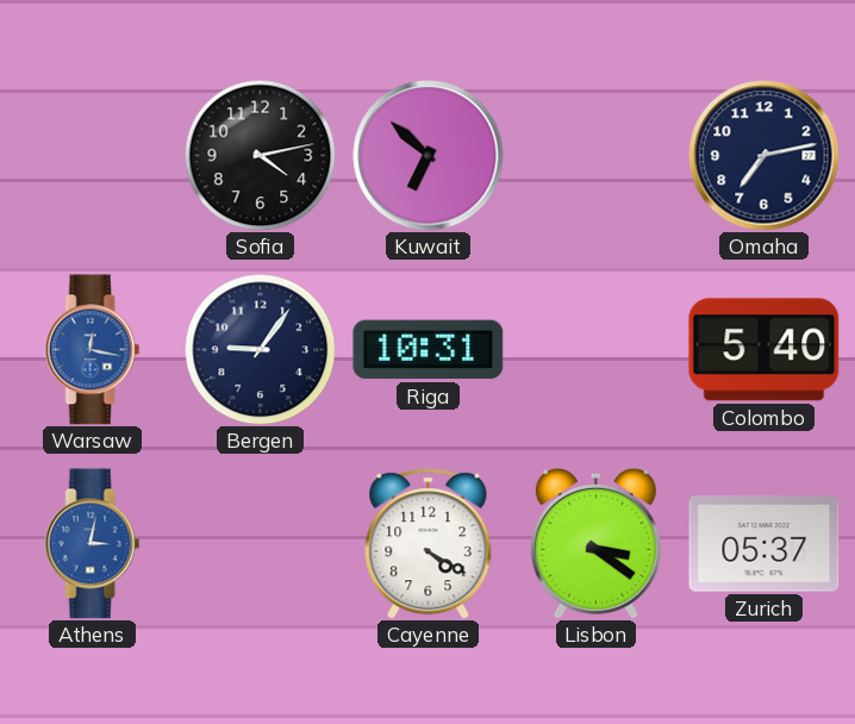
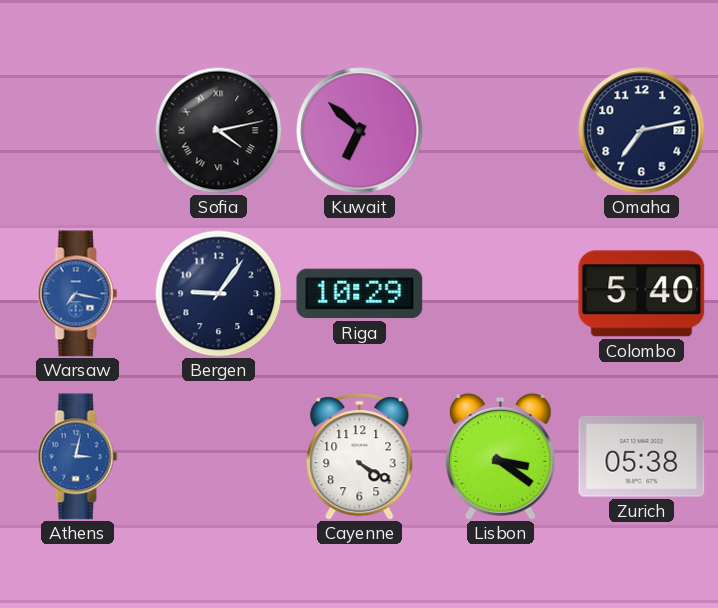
Sofia numerals: Arabic -> Roman
Warsaw: 12:17 -> 7:17
Riga: 10:31 -> 10:29
Zurich: 05:37 -> 05:38
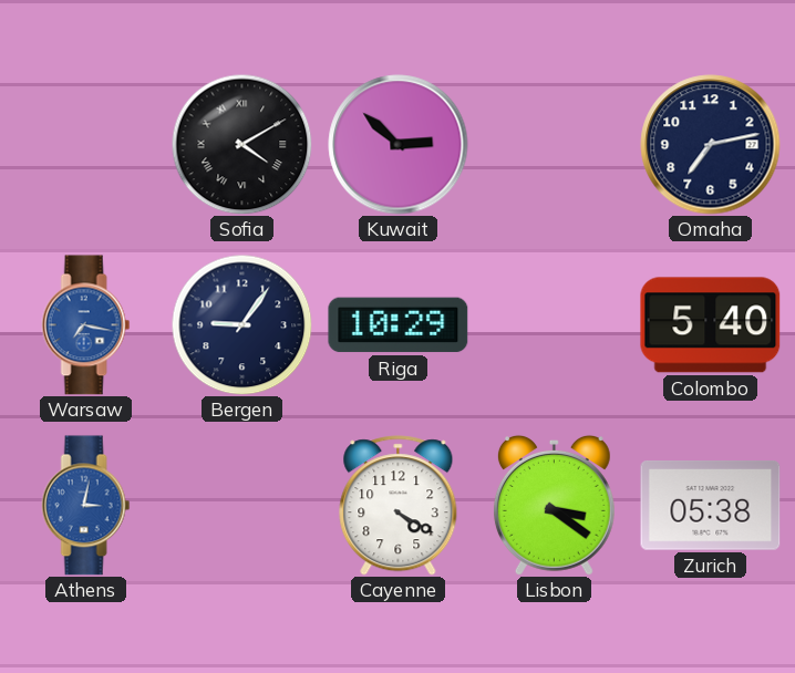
Sofia: 4:13 -> 4:10
Kuwait: 6:52 -> 2:52
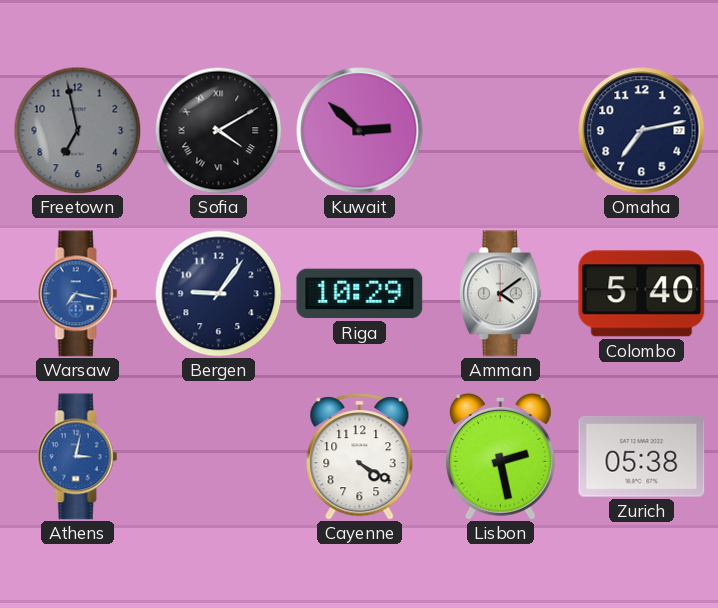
Freetown: none -> 6:58
Amman: none -> 4:09
Lisbon: 3:21 -> 2:28
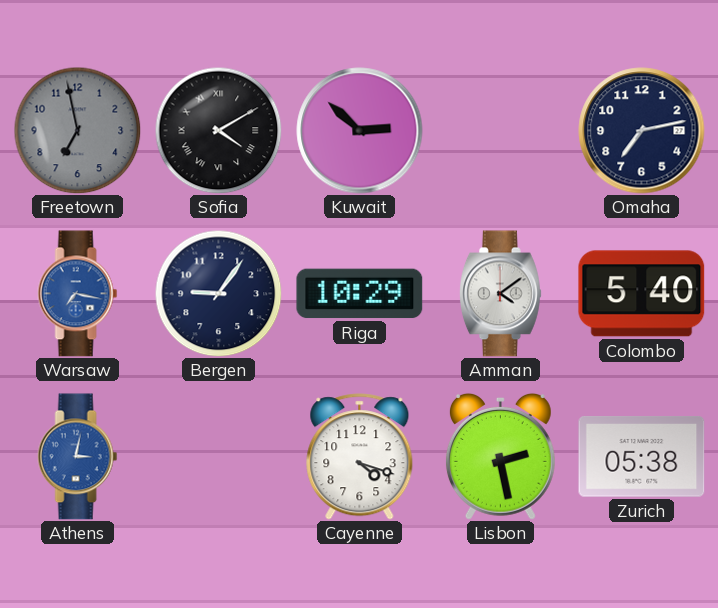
Cayenne: 4:20 -> 4:18
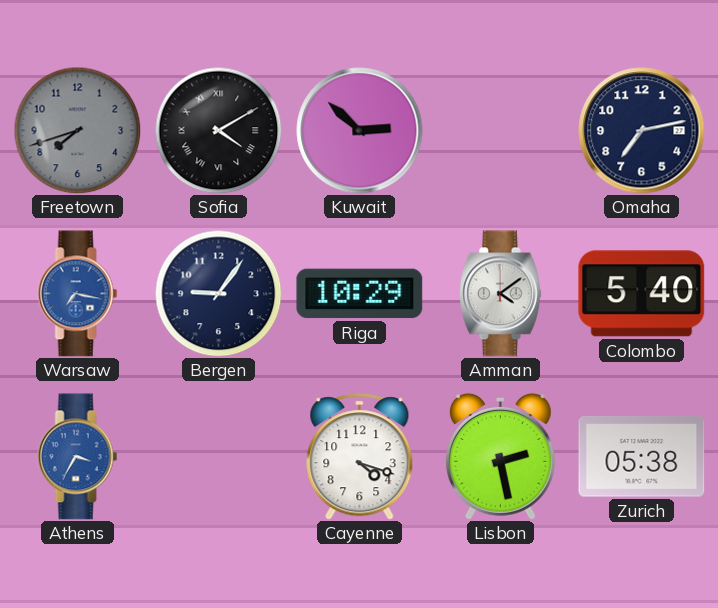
Freetown: 6:58 -> 7:42
Athens: 3:02 -> 3:35
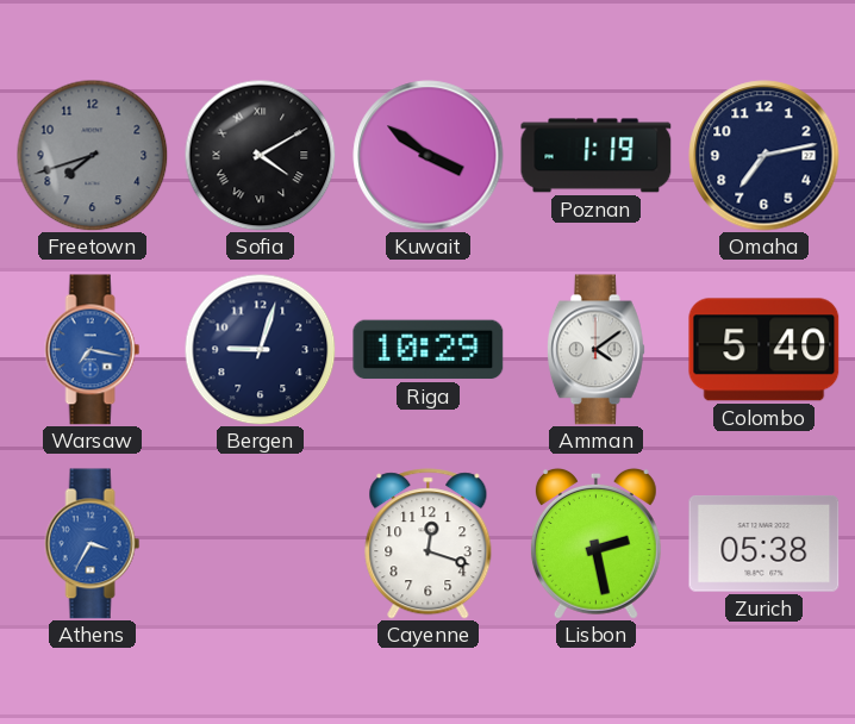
Kuwait: 2:52 -> 3:51
Poznan: none -> 1:19
Bergen: 9:06 -> 9:03
Cayenne: 4:18 -> 12:18
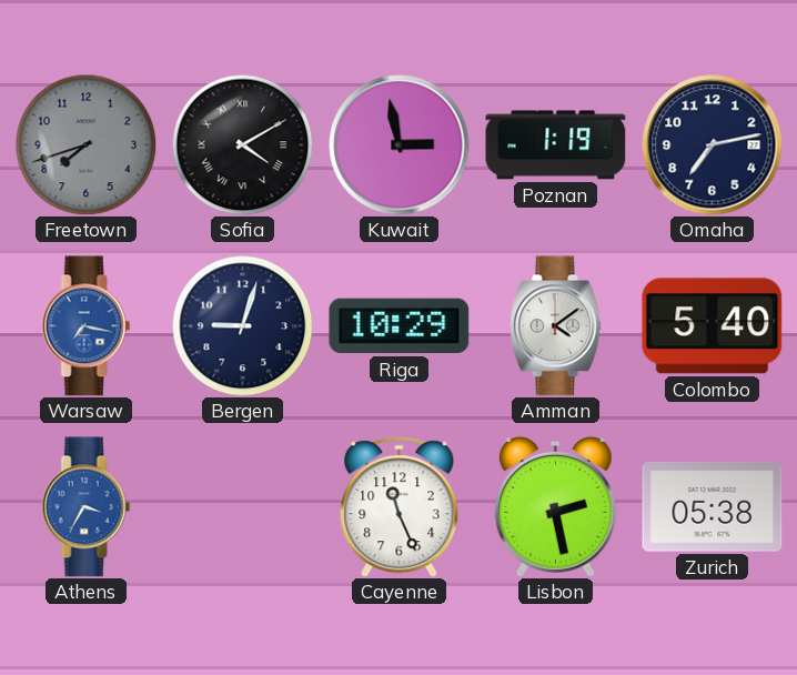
Kuwait: 3:51 -> 2:58
Cayenne: 12:18 -> 11:26
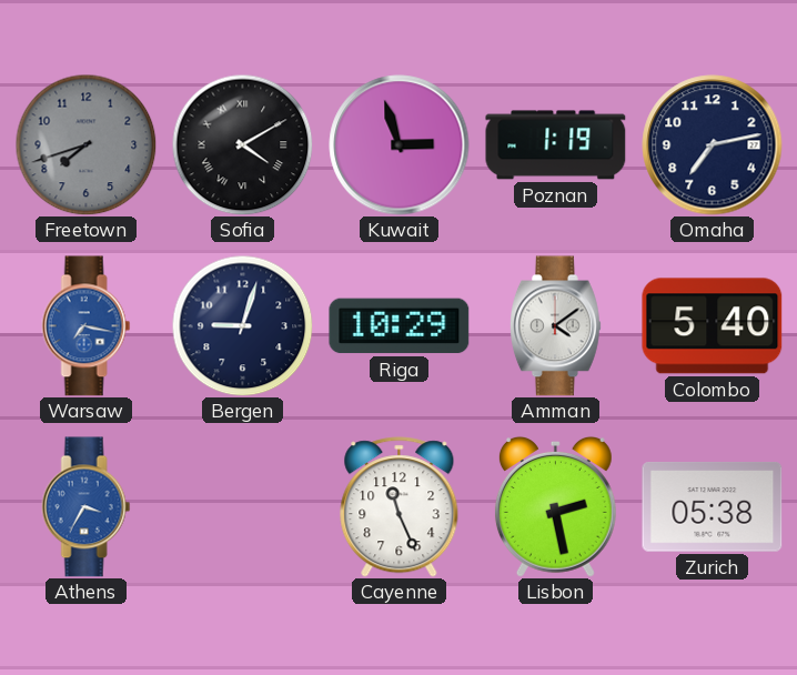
Kuwait: 2:58 -> 2:57
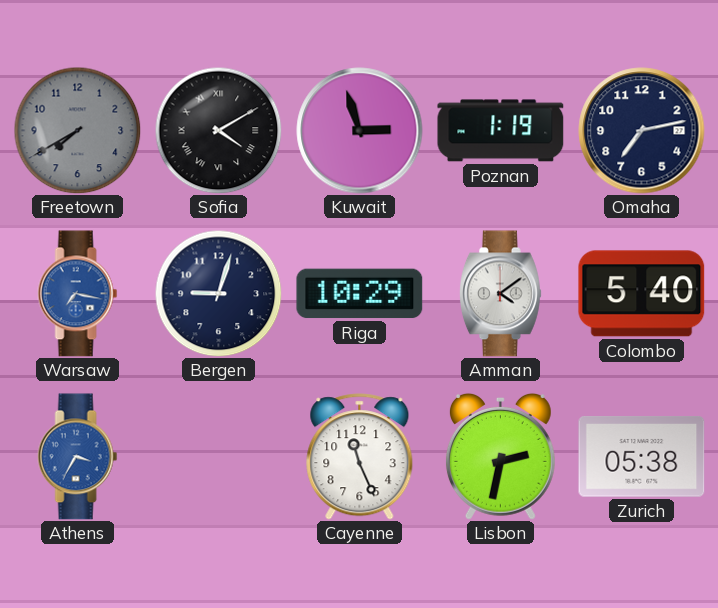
Freetown: 7:42 -> 7:40
Lisbon: 2:28 -> 2:32
